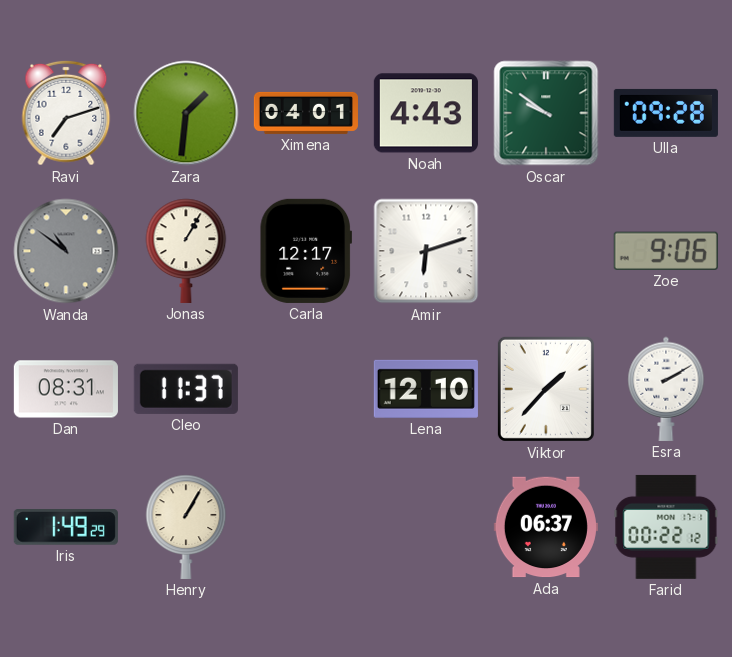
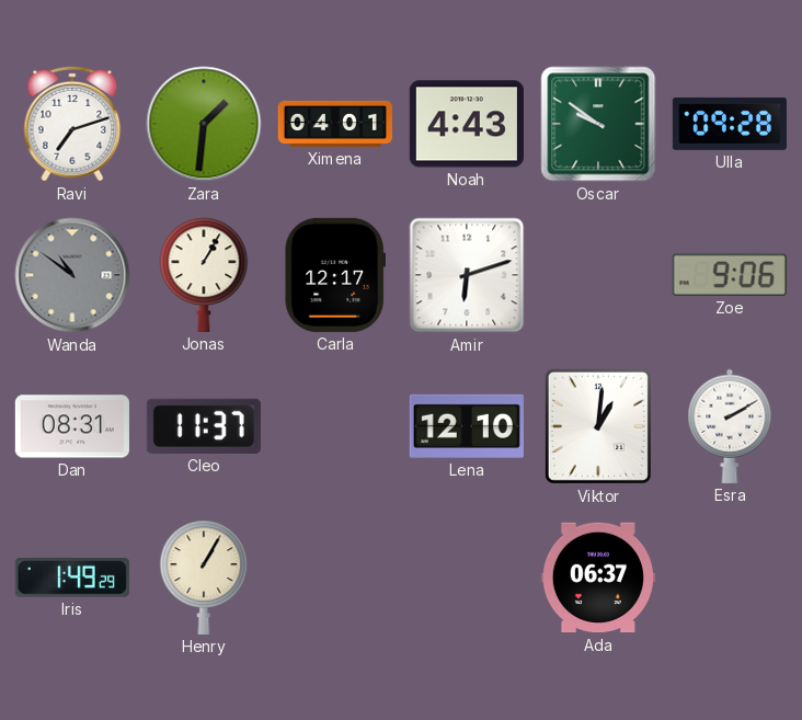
Viktor: 1:37 -> 1:01
Farid: 00:22 -> none
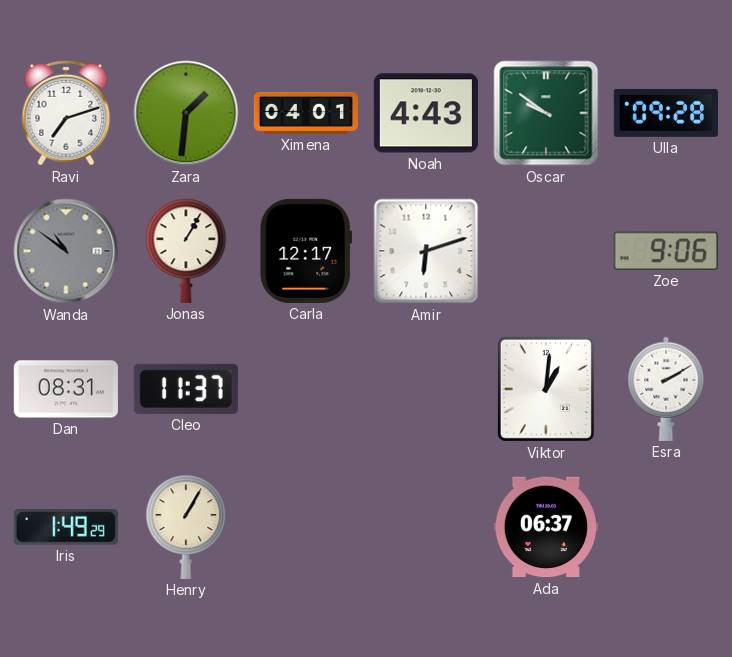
Lena: 12:10 -> none
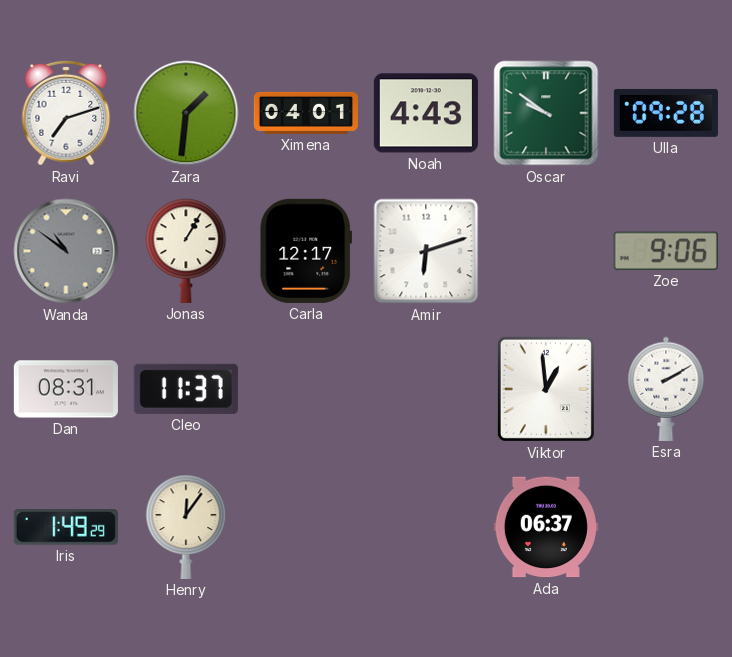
Viktor: 1:01 -> 12:59
Henry: 1:05 -> 12:06
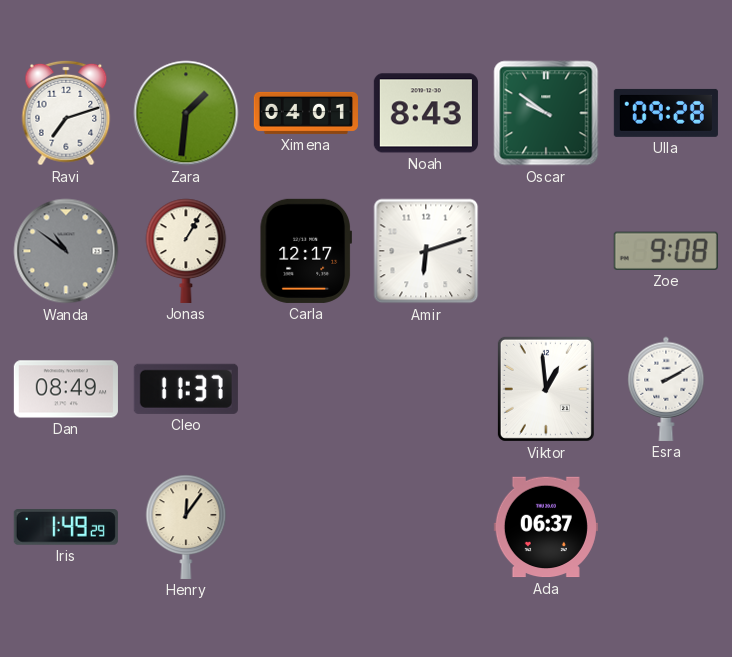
Noah: 4:43 -> 8:43
Zoe: 9:06 -> 9:08
Dan: 08:31 -> 08:49
